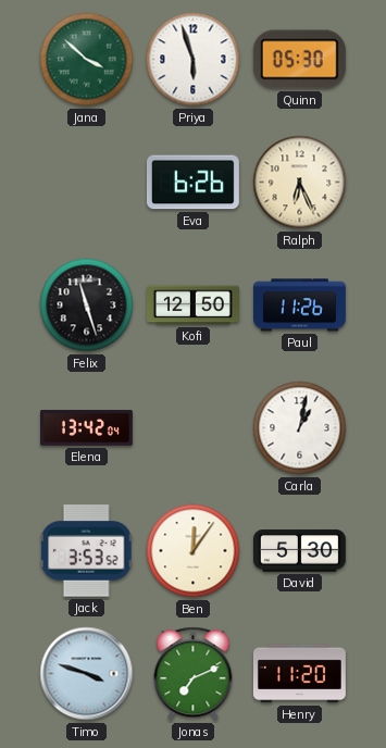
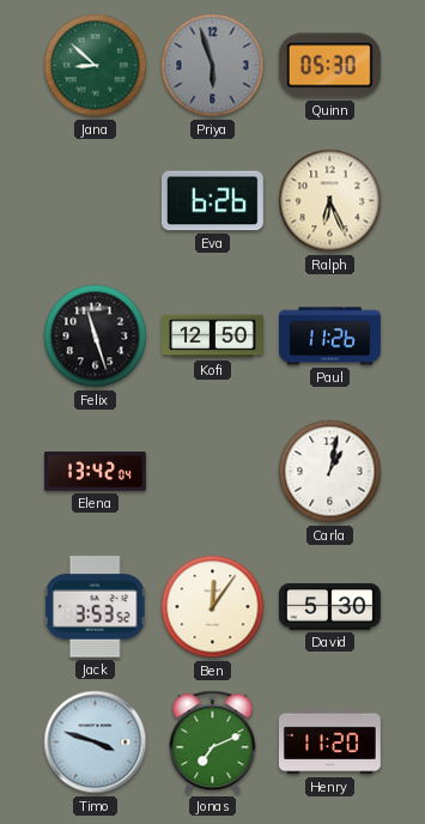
Jana: 3:52 -> 8:52
Priya dial: white -> grey
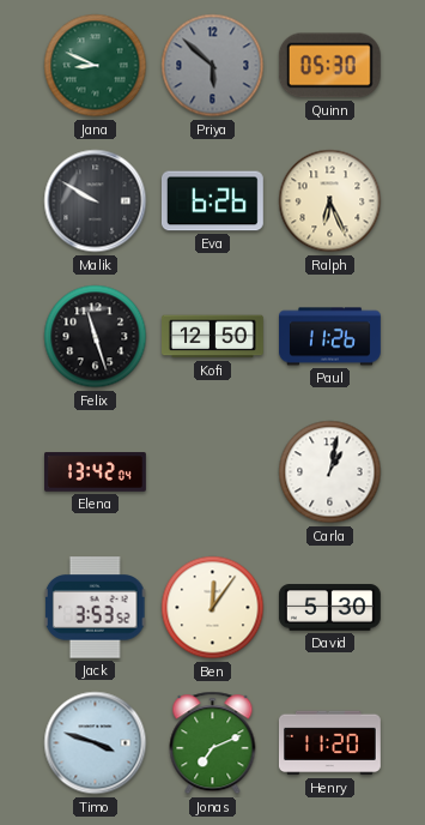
Jana: 8:52 -> 8:49
Priya: 5:57 -> 5:52
Malik: none -> 9:50
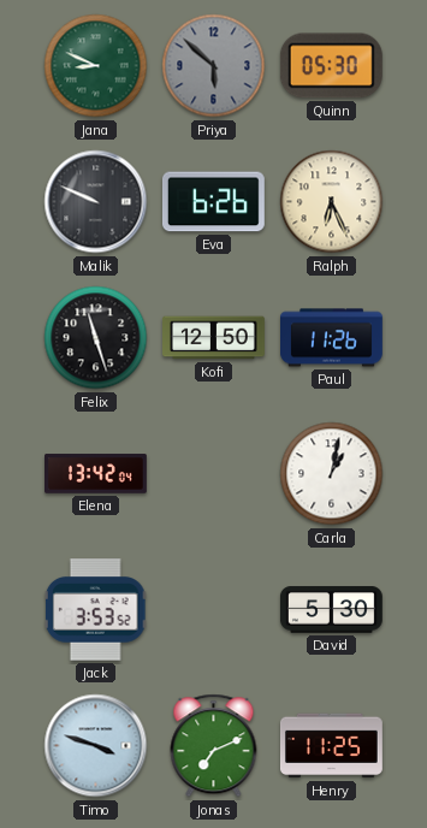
Malik: 9:50 -> 9:49
Ben: 12:06 -> none
Henry: 11:20 -> 11:25
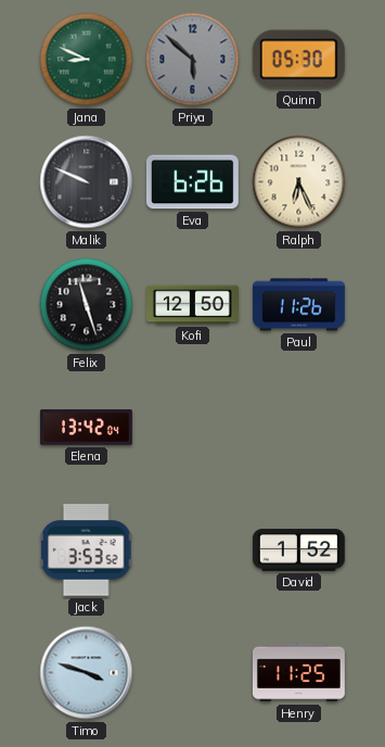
Carla: 1:02 -> none
David: 5:30 -> 1:52
Jonas: 7:11 -> none
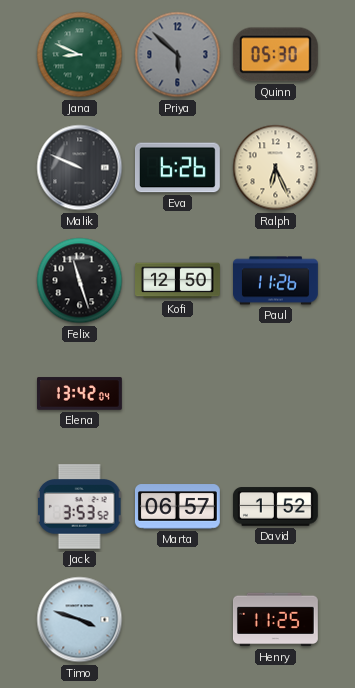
Marta: none -> 06:57
